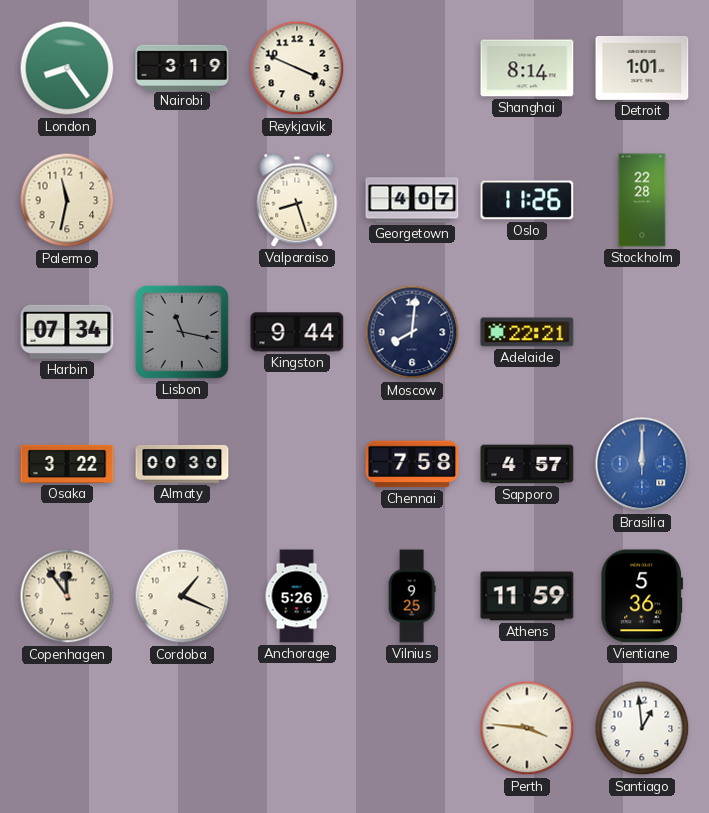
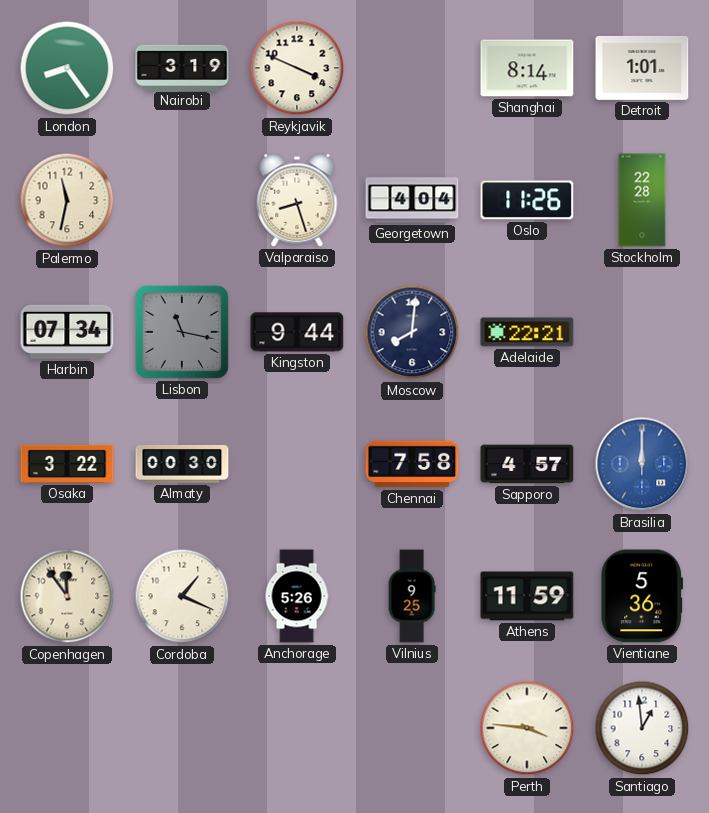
Georgetown: 4:07 -> 4:04
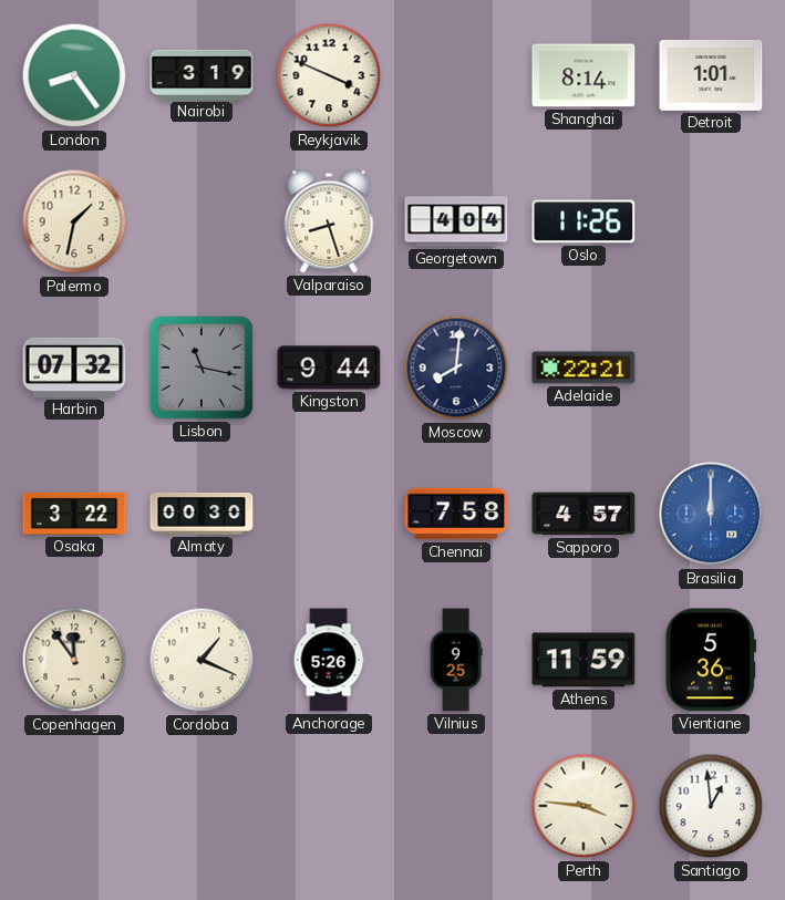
Palermo: 11:32 -> 1:32
Stockholm: 22:28 -> none
Harbin: 07:34 -> 07:32
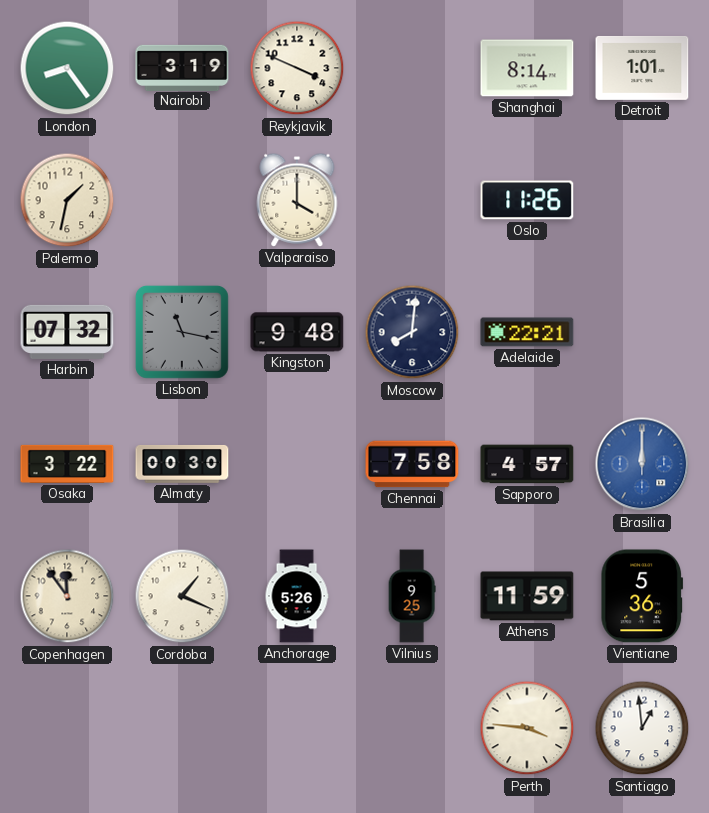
Valparaiso: 8:27 -> 4:00
Georgetown: 4:04 -> none
Kingston: 9:44 -> 9:48
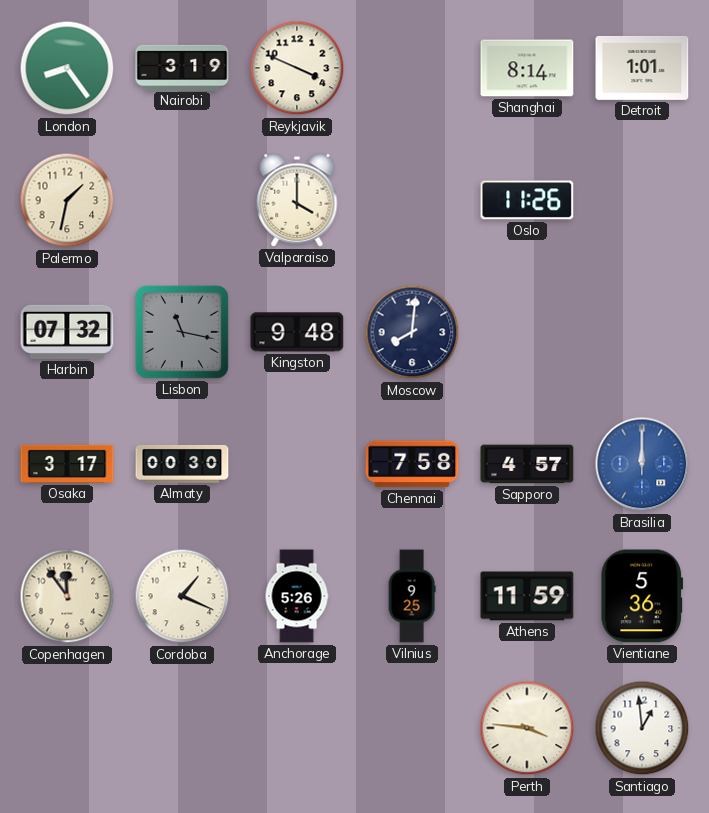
Adelaide: 22:21 -> none
Osaka: 3:22 -> 3:17
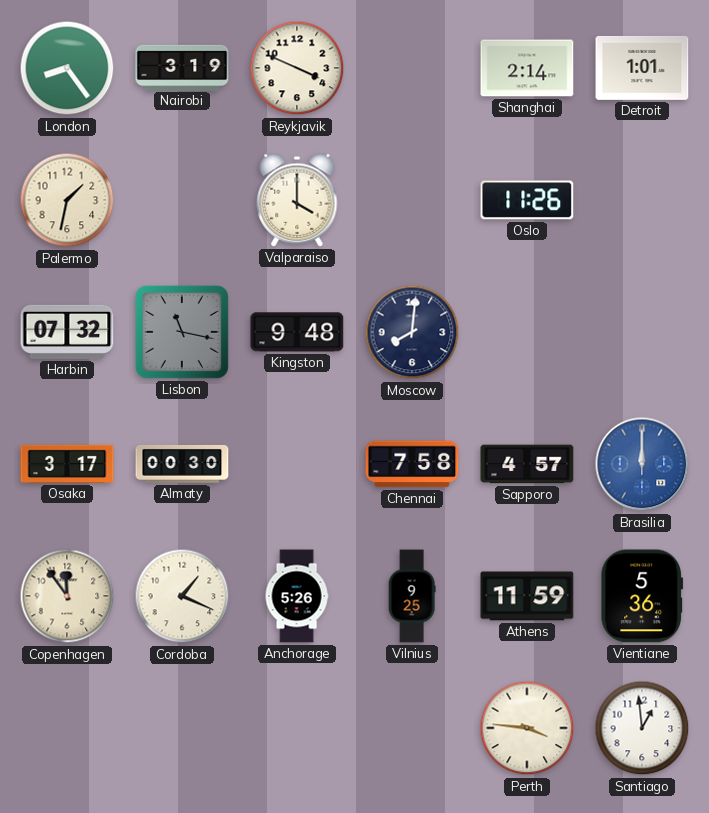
Shanghai: 8:14 -> 2:14
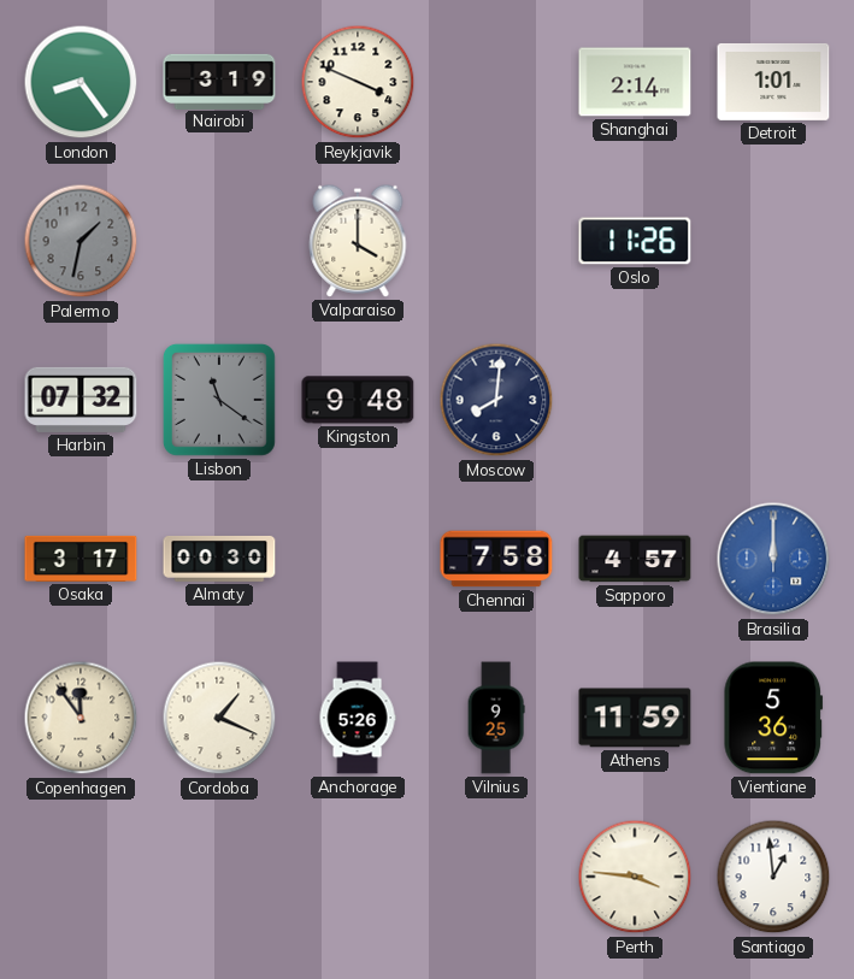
Palermo dial: cream -> grey
Lisbon: 11:17 -> 11:21
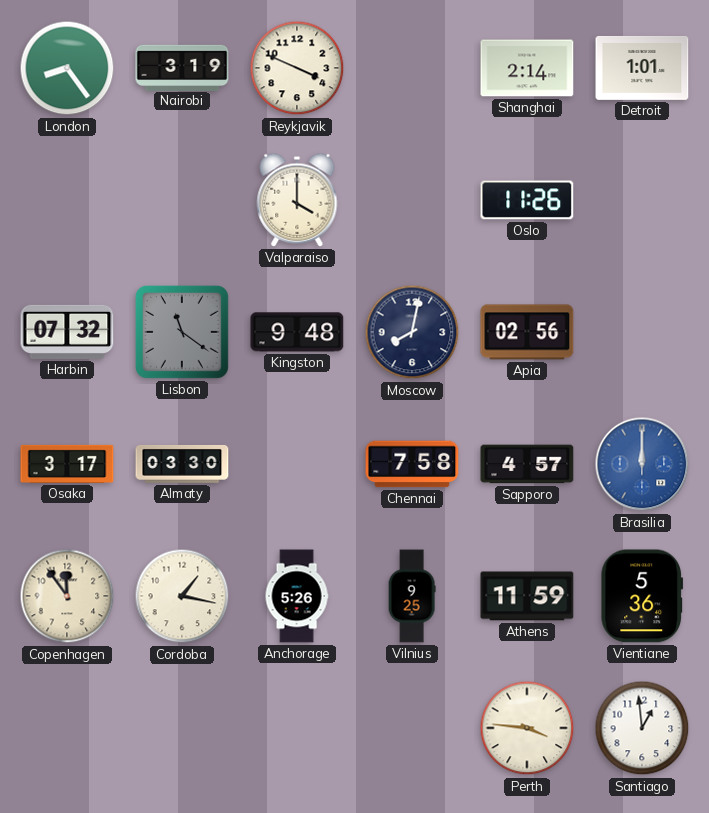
Palermo: 1:32 -> none
Moscow: 8:01 -> 8:02
Apia: none -> 02:56
Almaty: 00:30 -> 03:30
Cordoba: 1:19 -> 1:17
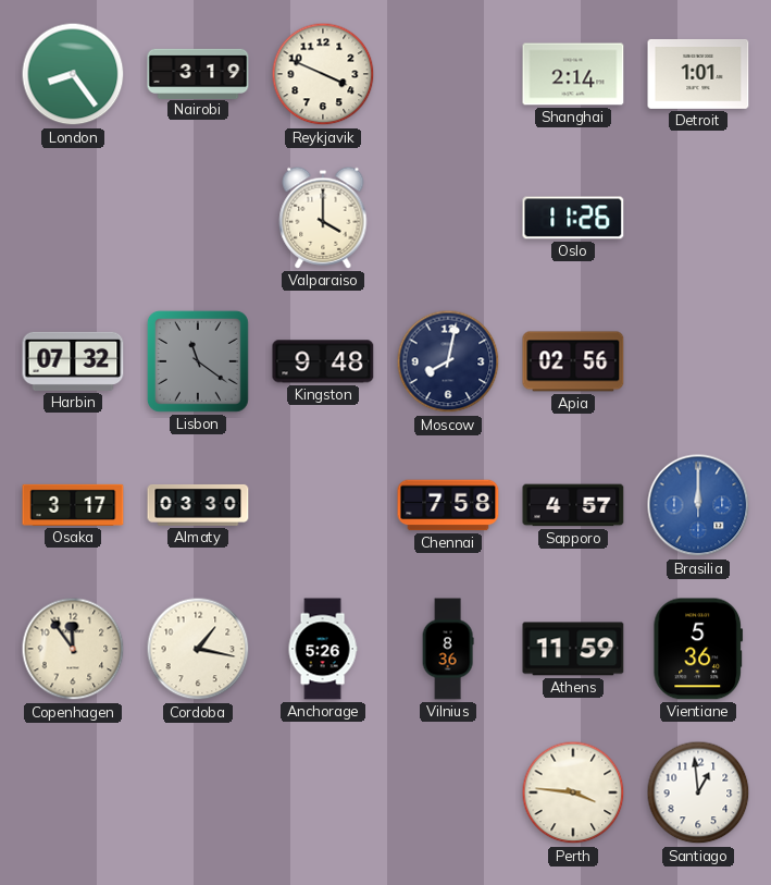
Vilnius: 9:25 -> 8:36
